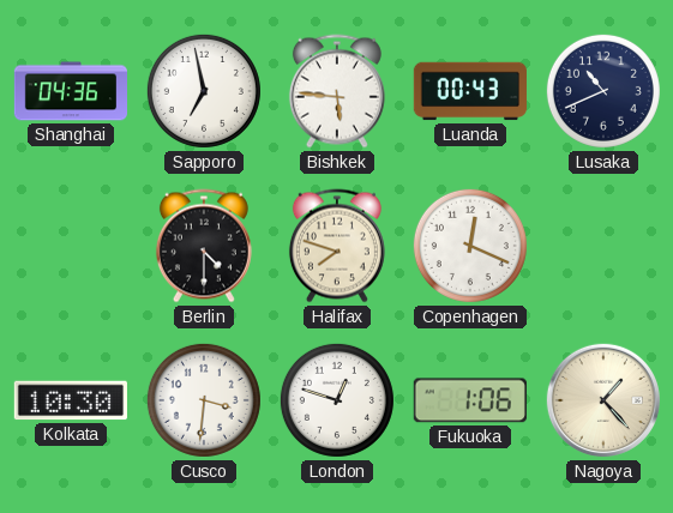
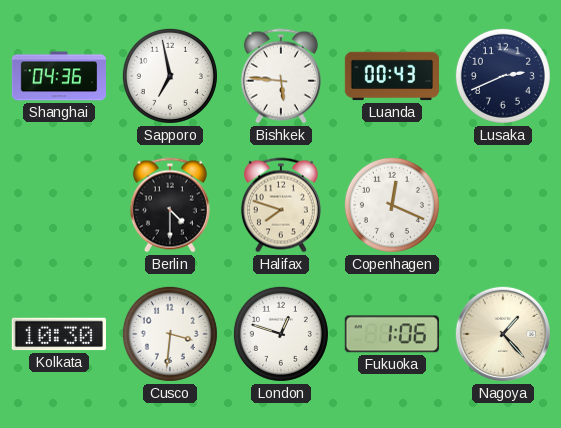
Lusaka: 10:41 -> 2:41
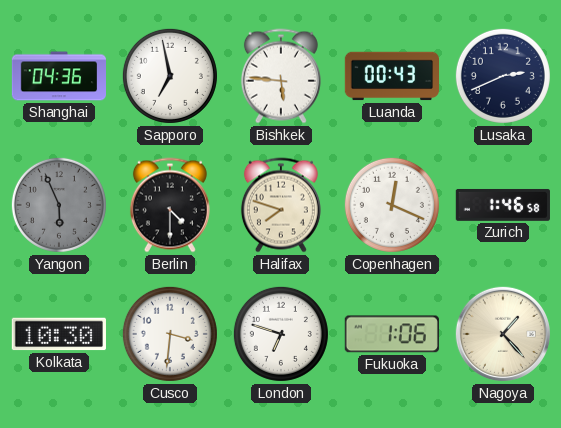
Yangon: none -> 5:56
Zurich: none -> 1:46
London: 12:48 -> 6:48
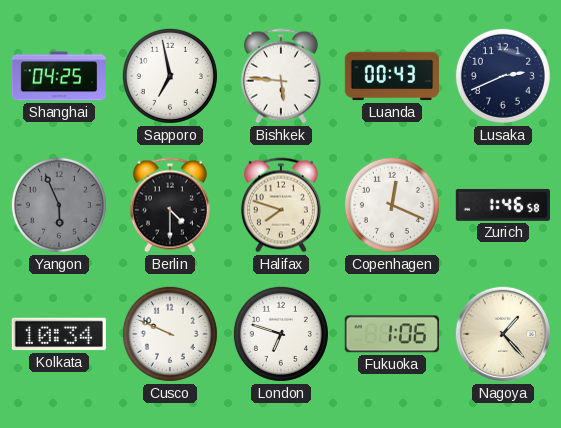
Shanghai: 04:36 -> 04:25
Kolkata: 10:30 -> 10:34
Cusco: 3:31 -> 9:49
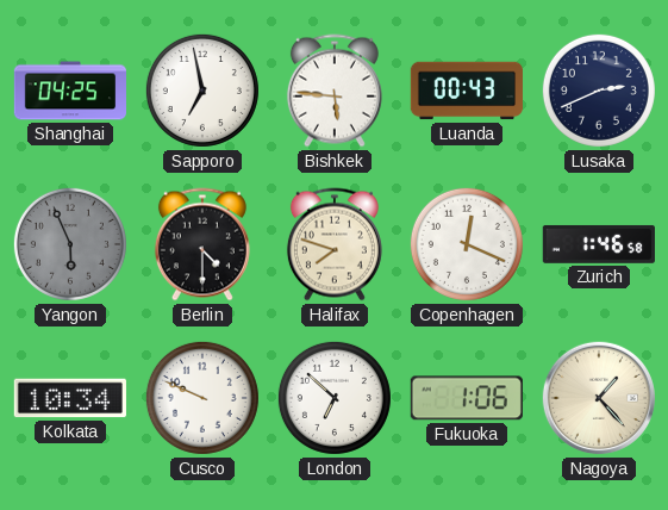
London: 6:48 -> 6:52
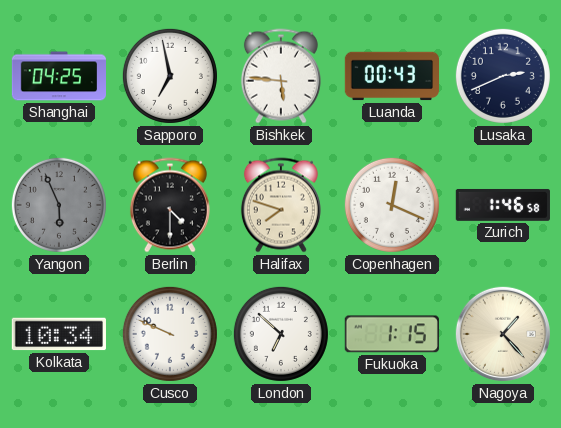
Fukuoka: 1:06 -> 1:15
